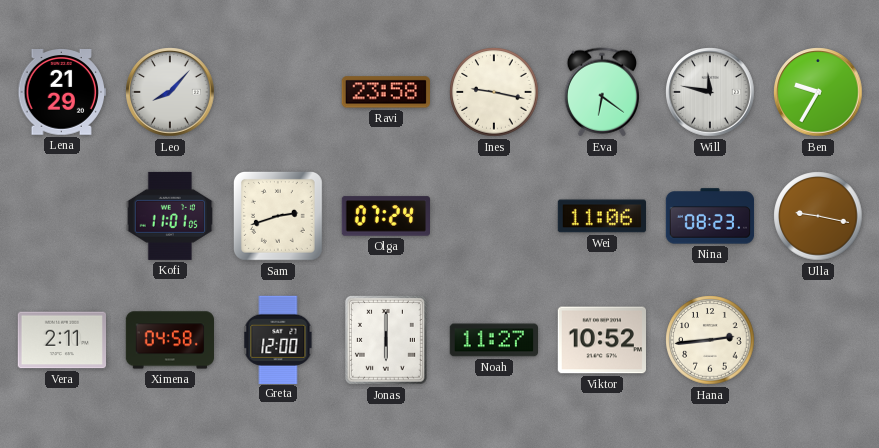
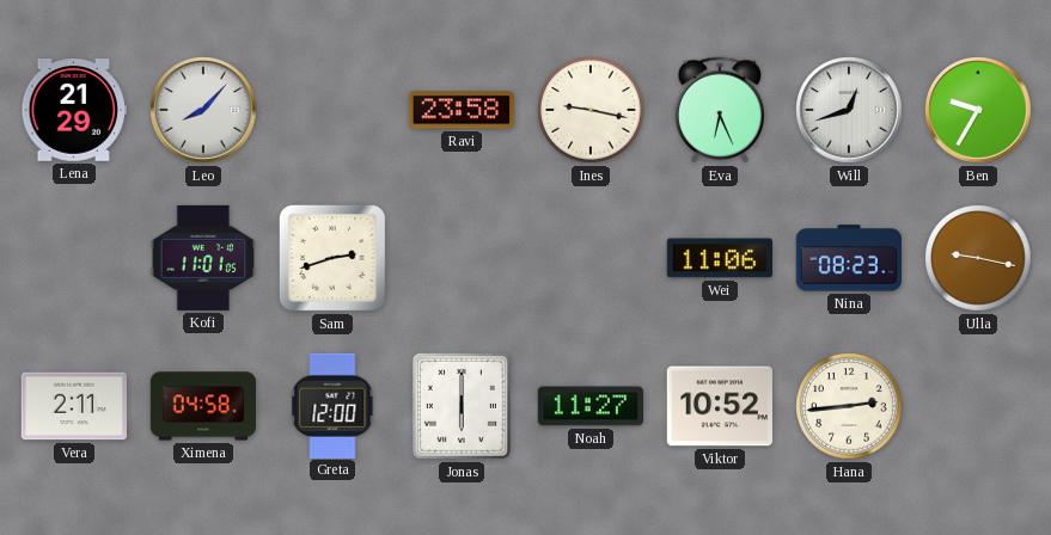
Eva: 6:21 -> 6:26
Will: 11:47 -> 12:42
Olga: 07:24 -> none
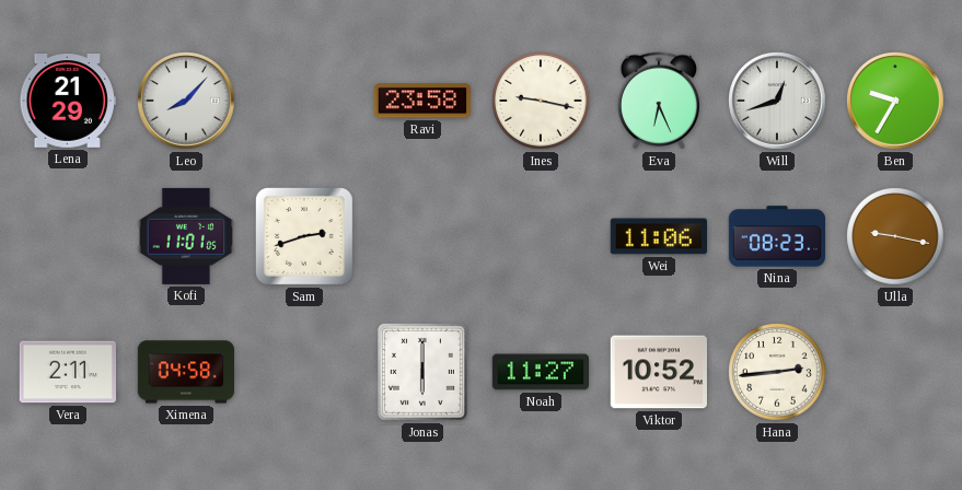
Greta: 12:00 -> none
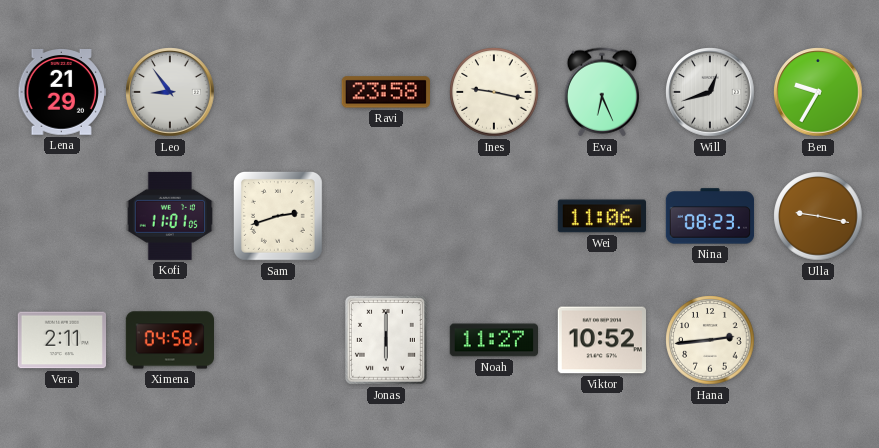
Leo: 8:07 -> 8:54
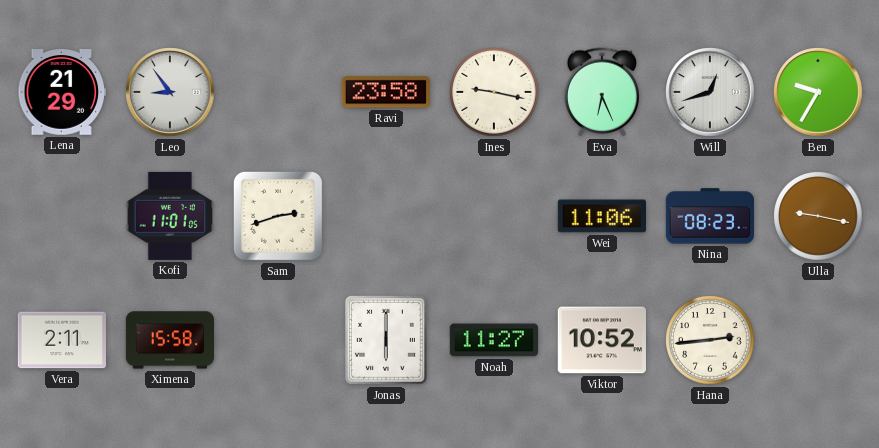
Ximena: 04:58 -> 15:58
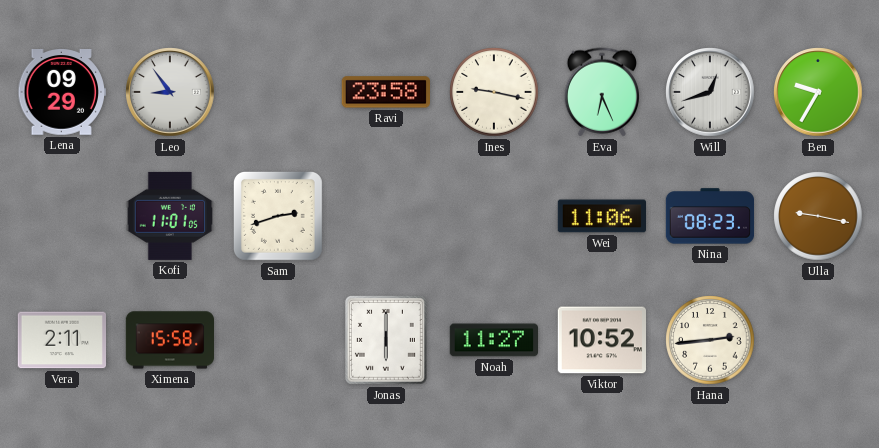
Lena: 21:29 -> 09:29
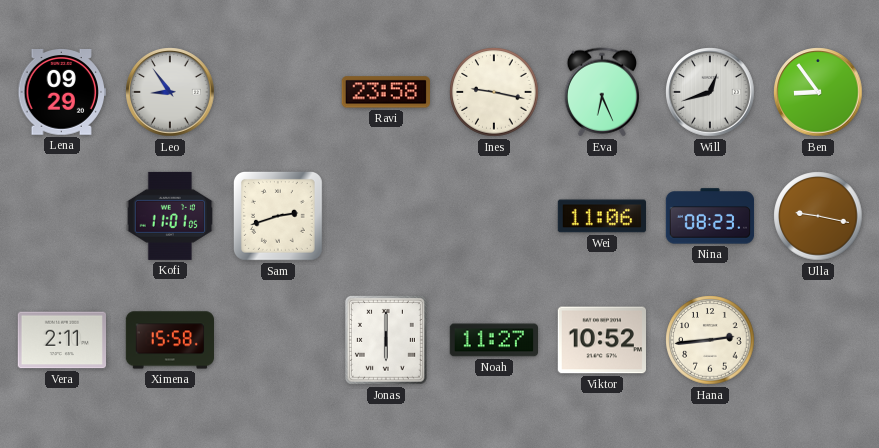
Ben: 9:35 -> 8:54
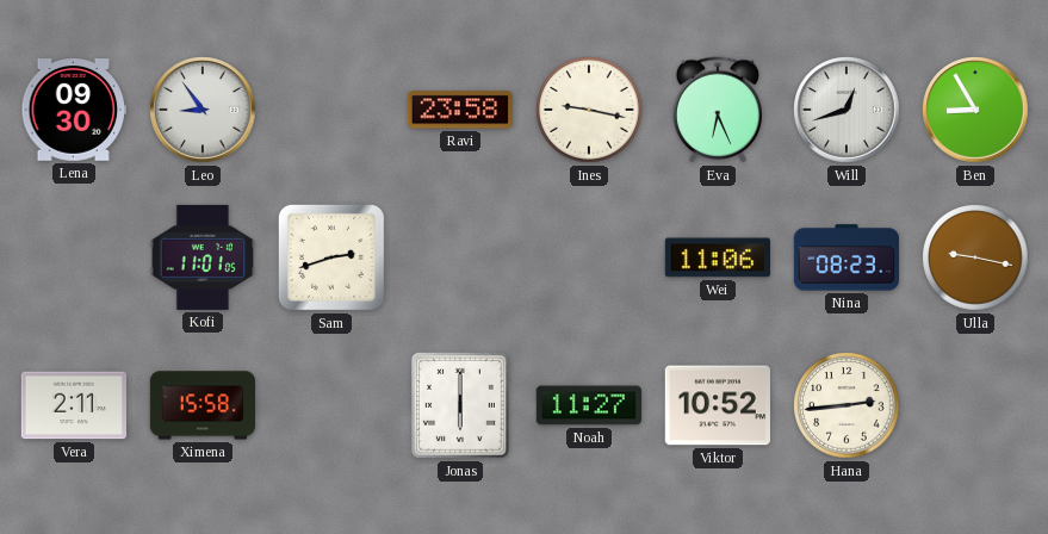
Lena: 09:29 -> 09:30
Ben: 8:54 -> 8:55
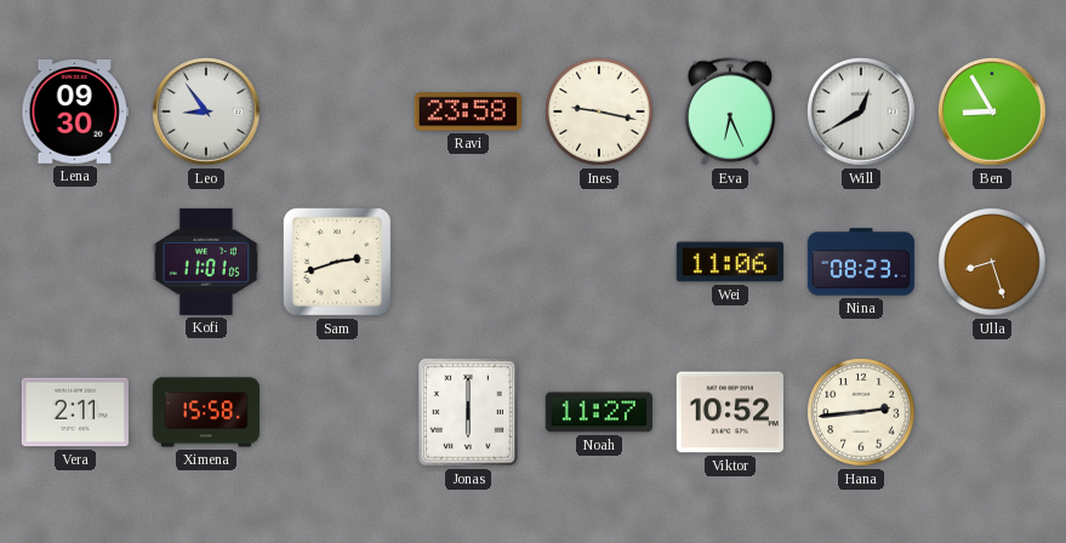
Will: 12:42 -> 12:40
Ulla: 9:17 -> 8:27
